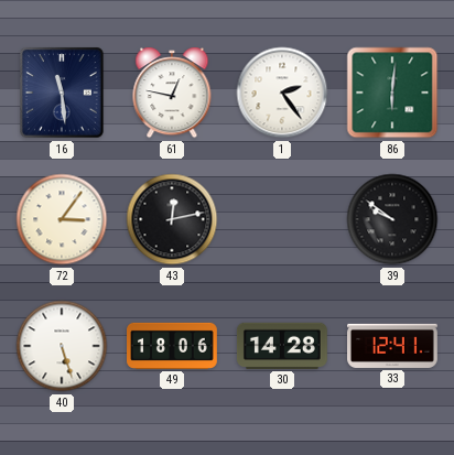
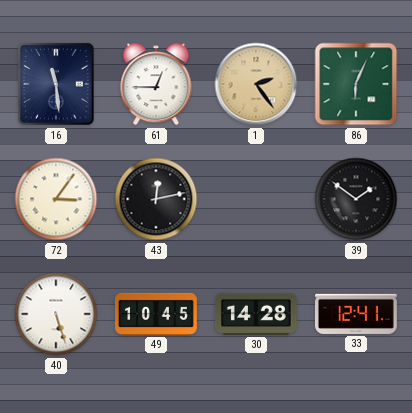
61: 12:47 -> 12:45
1 dial: white -> champagne
86: 6:01 -> 6:04
39: 9:51 -> 1:51
49: 18:06 -> 10:45
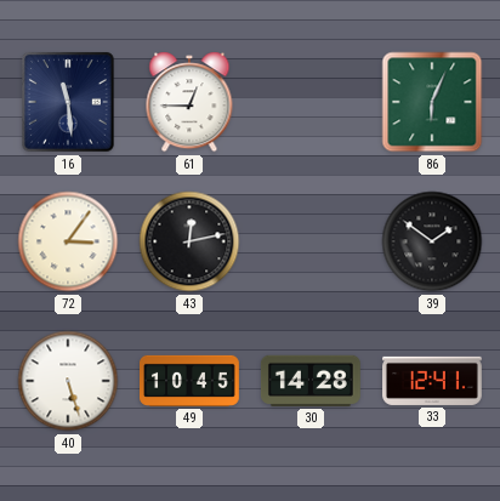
1: 2:24 -> none
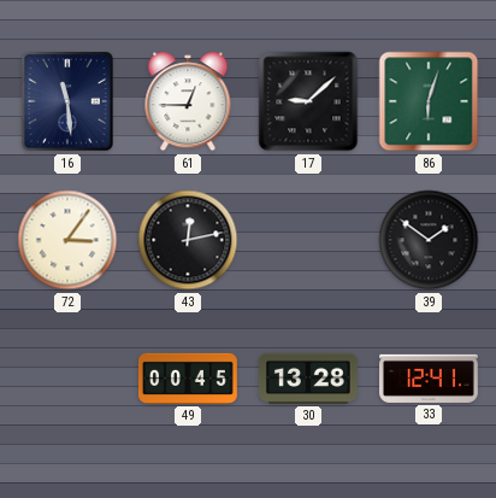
17: none -> 9:08
86: 6:04 -> 6:03
40: 5:27 -> none
49: 10:45 -> 00:45
30: 14:28 -> 13:28
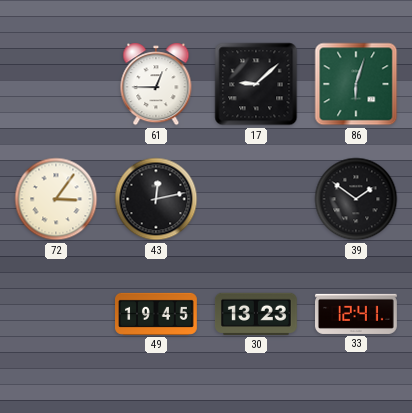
16: 11:29 -> none
49: 00:45 -> 19:45
30: 13:28 -> 13:23
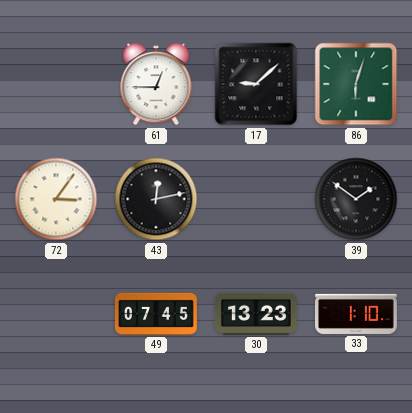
49: 19:45 -> 07:45
33: 12:41 -> 1:10
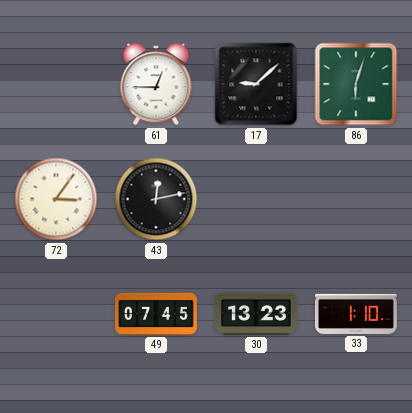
39: 1:51 -> none
